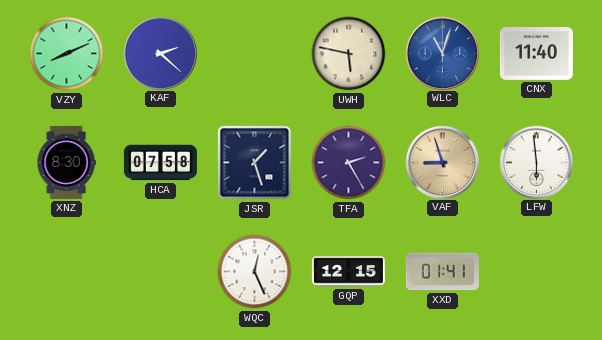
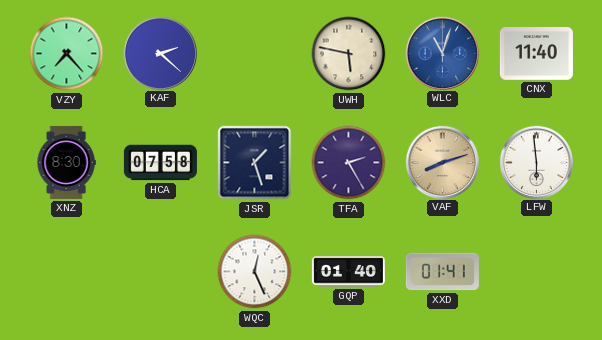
VZY: 8:11 -> 7:23
VAF: 8:57 -> 8:12
GQP: 12:15 -> 01:40
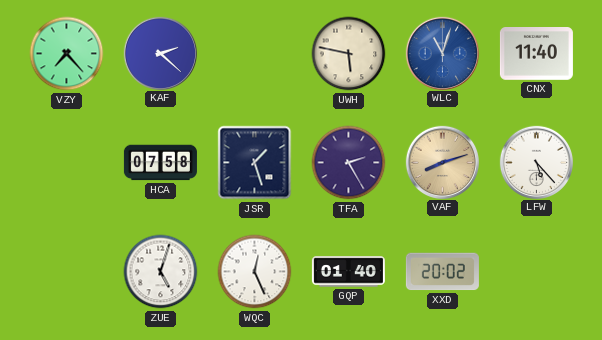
XNZ: 8:30 -> none
LFW: 5:59 -> 5:23
ZUE: none -> 5:03
XXD: 01:41 -> 20:02
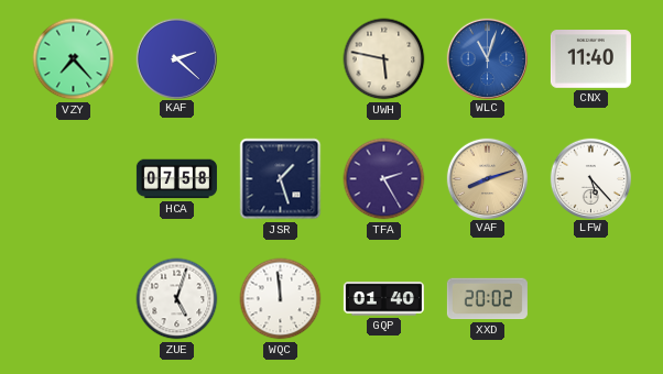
WQC: 12:26 -> 11:59
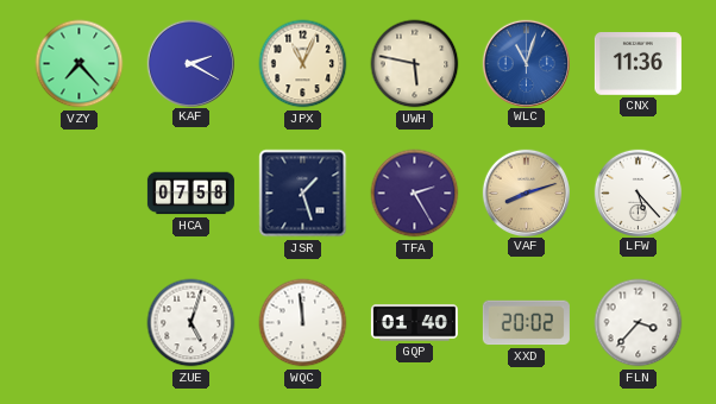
KAF: 2:22 -> 2:20
JPX: none -> 11:04
CNX: 11:40 -> 11:36
FLN: none -> 3:37
